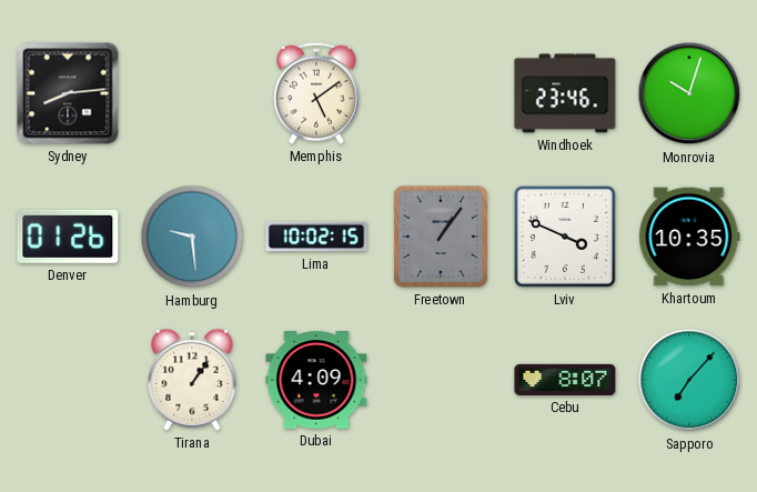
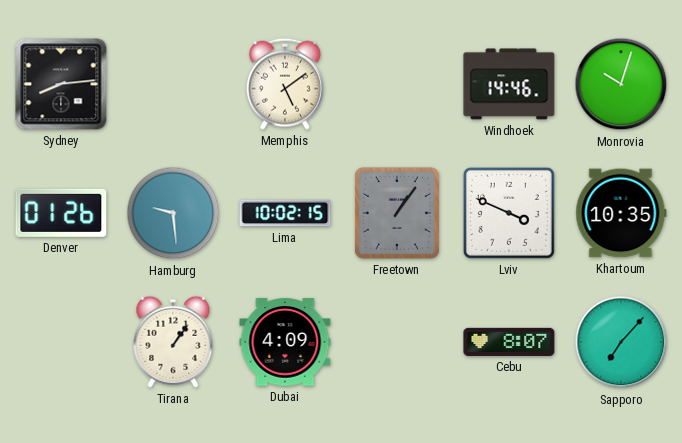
Windhoek: 23:46 -> 14:46
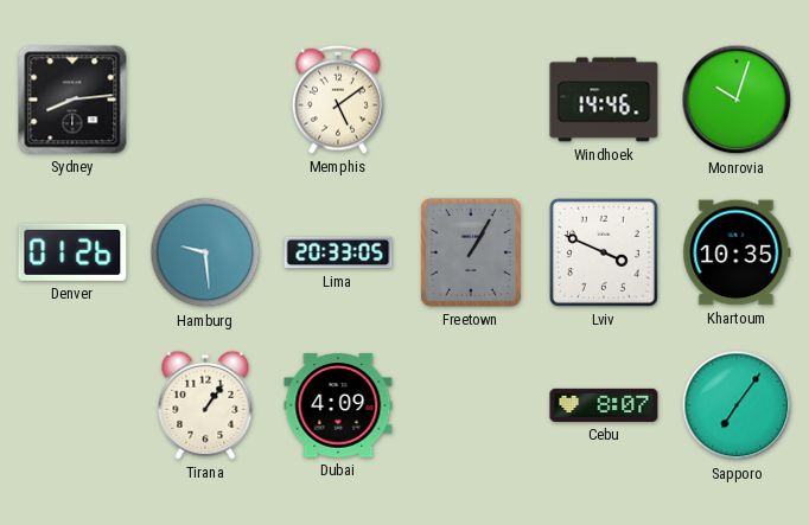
Lima: 10:02 -> 20:33
Freetown: 1:06 -> 1:05
Sapporo: 7:07 -> 7:06
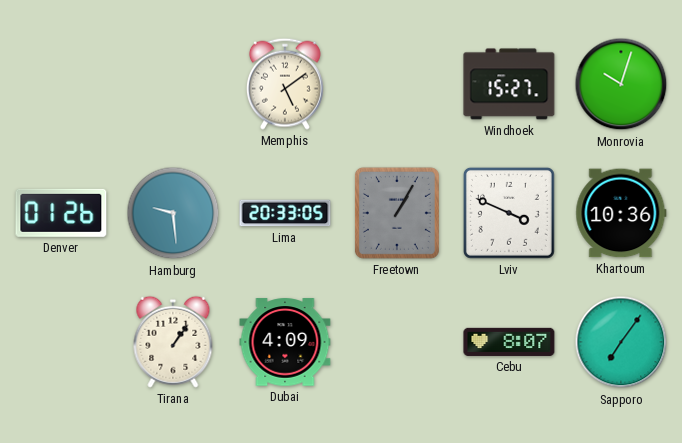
Sydney: 8:14 -> none
Windhoek: 14:46 -> 15:27
Khartoum: 10:35 -> 10:36
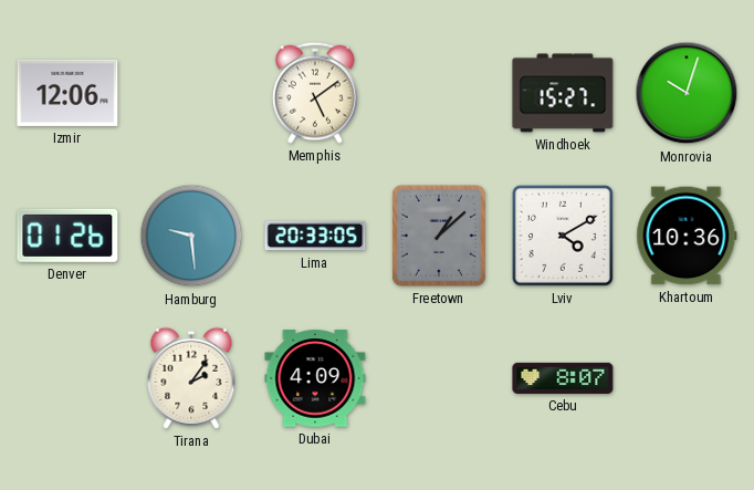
Izmir: none -> 12:06
Freetown: 1:05 -> 1:08
Lviv: 3:49 -> 4:10
Tirana: 1:06 -> 2:06
Sapporo: 7:06 -> none
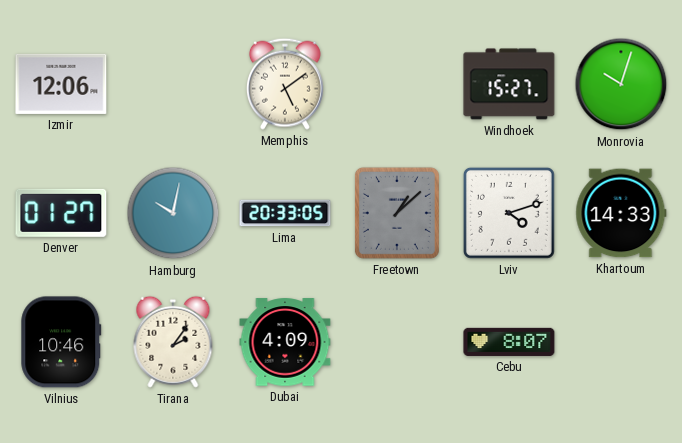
Denver: 01:26 -> 01:27
Hamburg: 9:29 -> 10:02
Lviv: 4:10 -> 4:12
Khartoum: 10:36 -> 14:33
Vilnius: none -> 10:46
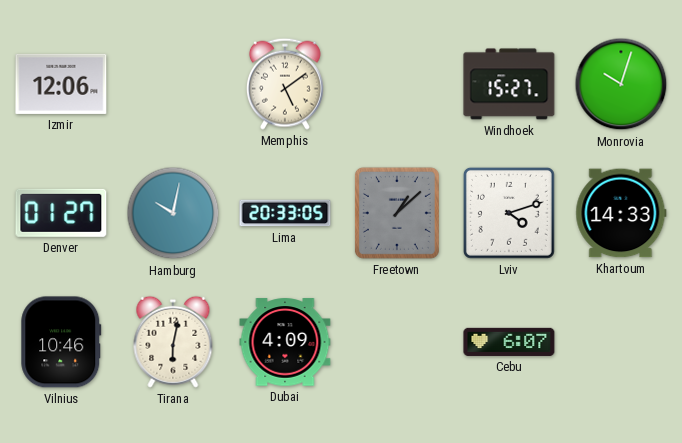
Tirana: 2:06 -> 6:02
Cebu: 8:07 -> 6:07
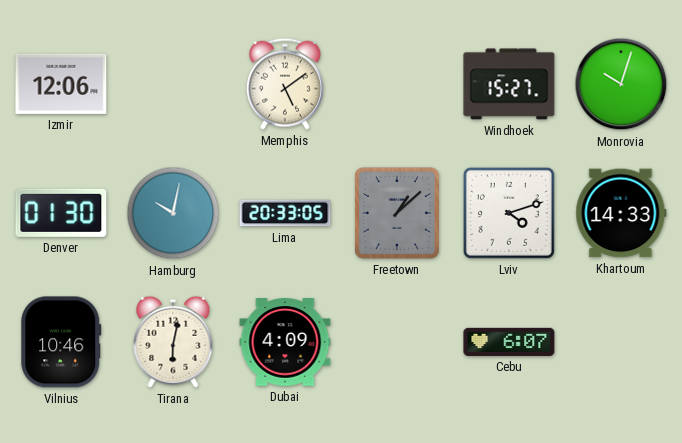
Denver: 01:27 -> 01:30
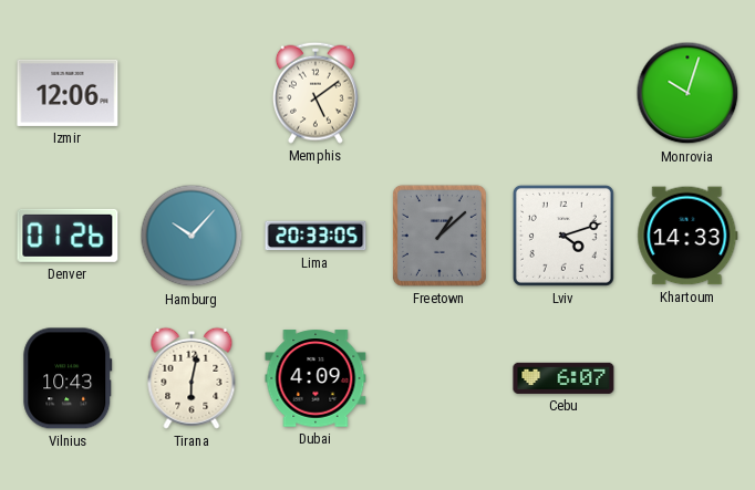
Windhoek: 15:27 -> none
Denver: 01:30 -> 01:26
Hamburg: 10:02 -> 10:07
Vilnius: 10:46 -> 10:43
